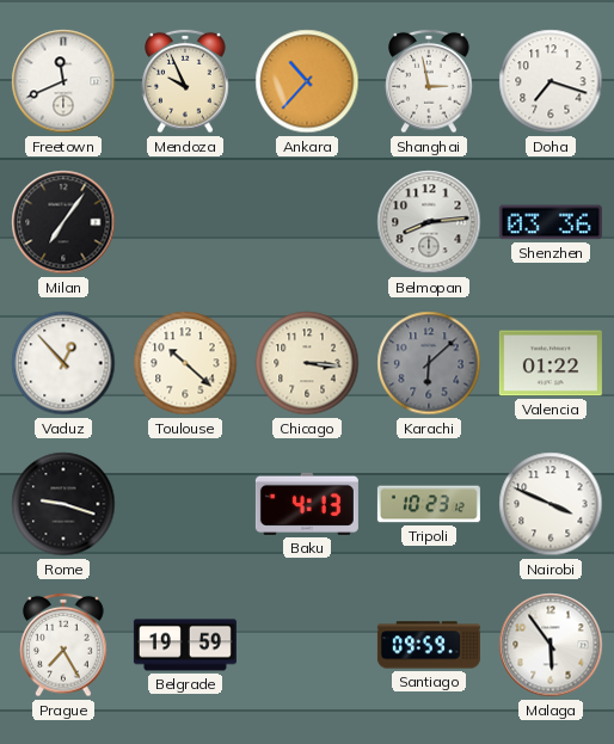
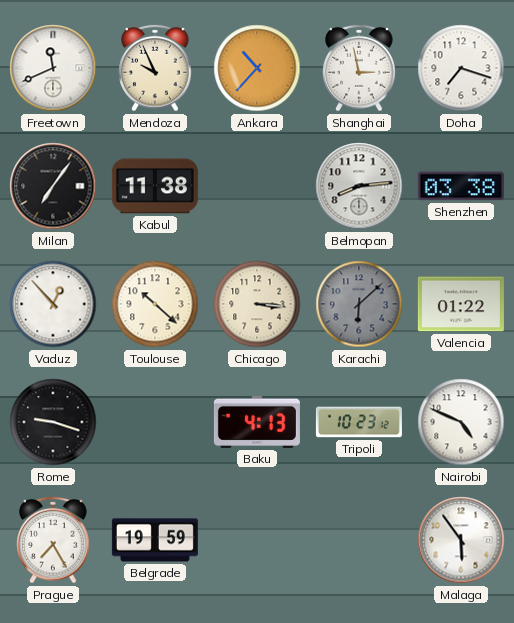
Kabul: none -> 11:38
Shenzhen: 03:36 -> 03:38
Nairobi: 3:49 -> 4:49
Santiago: 09:59 -> none
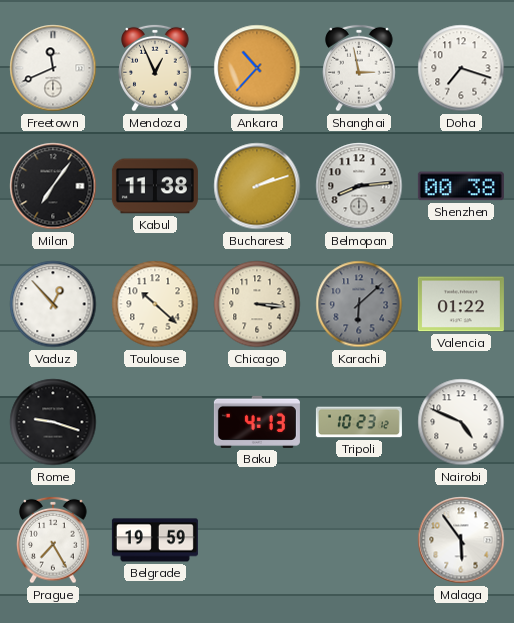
Mendoza: 9:56 -> 12:56
Bucharest: none -> 2:12
Shenzhen: 03:38 -> 00:38
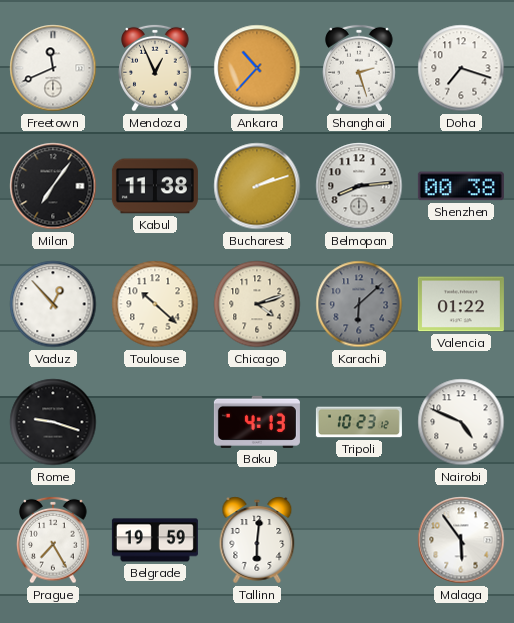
Shanghai: 2:58 -> 2:27
Chicago: 3:16 -> 4:12
Tallinn: none -> 6:01
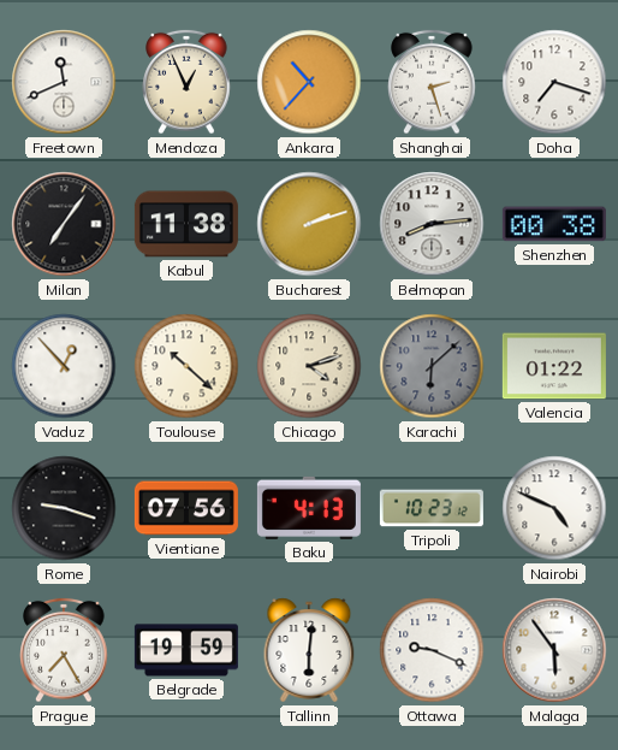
Vientiane: none -> 07:56
Ottawa: none -> 9:19
